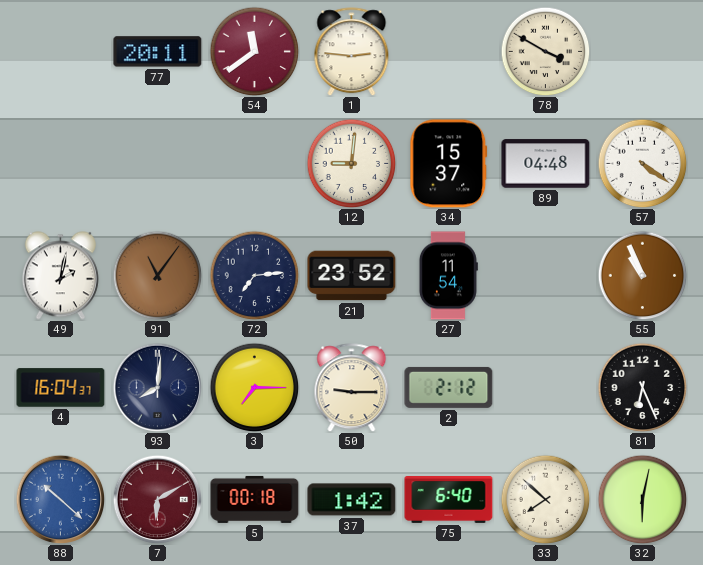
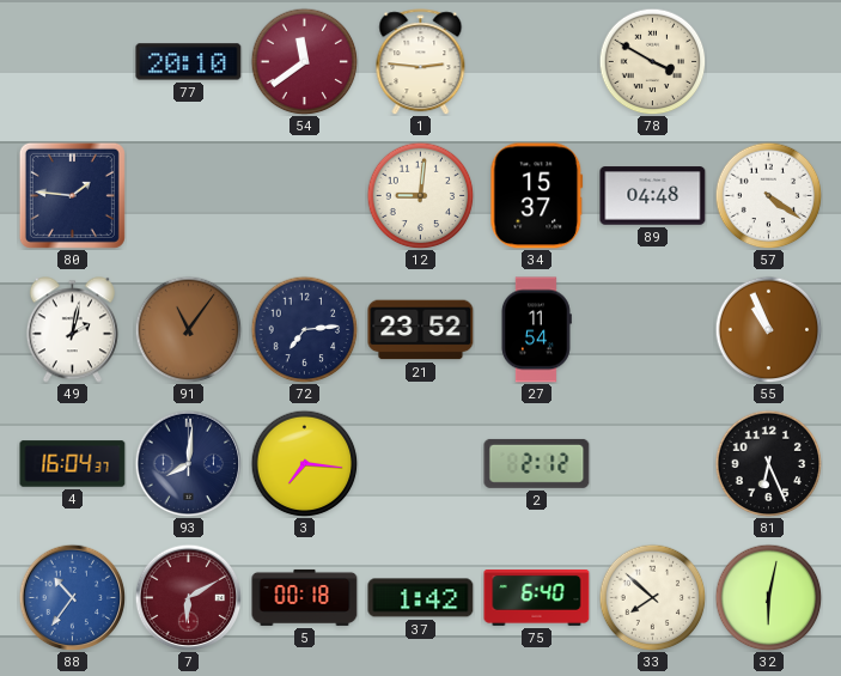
77: 20:11 -> 20:10
80: none -> 1:46
3: 7:15 -> 7:16
50: 9:15 -> none
88: 10:22 -> 10:36
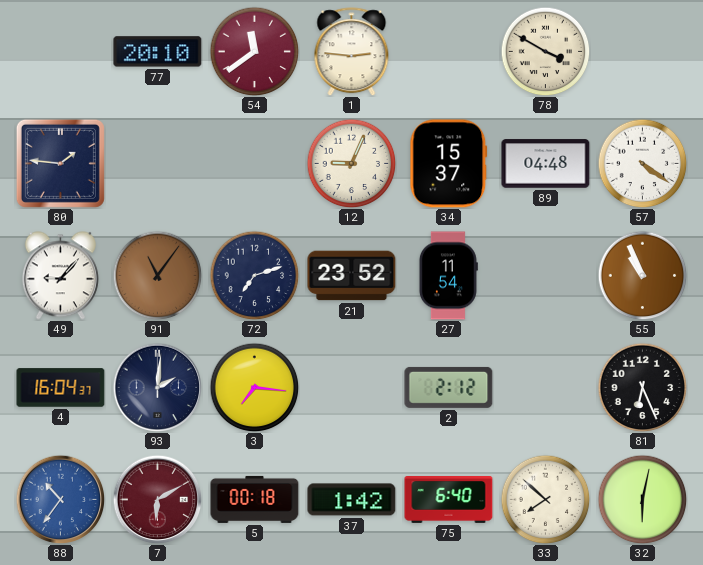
12: 9:01 -> 9:04
49: 2:02 -> 9:07
72: 7:14 -> 7:12
93: 8:01 -> 2:01
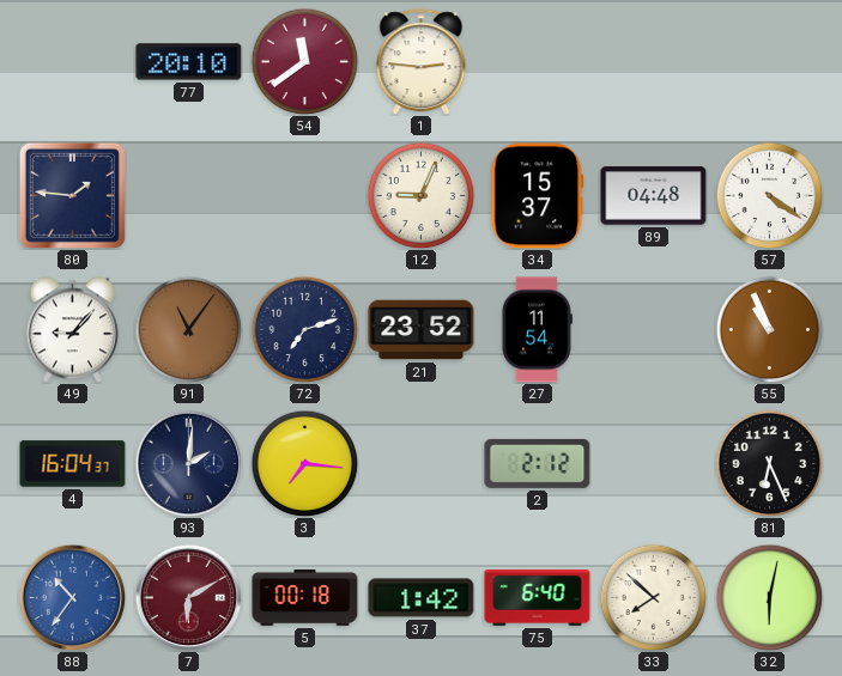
78: 3:50 -> none
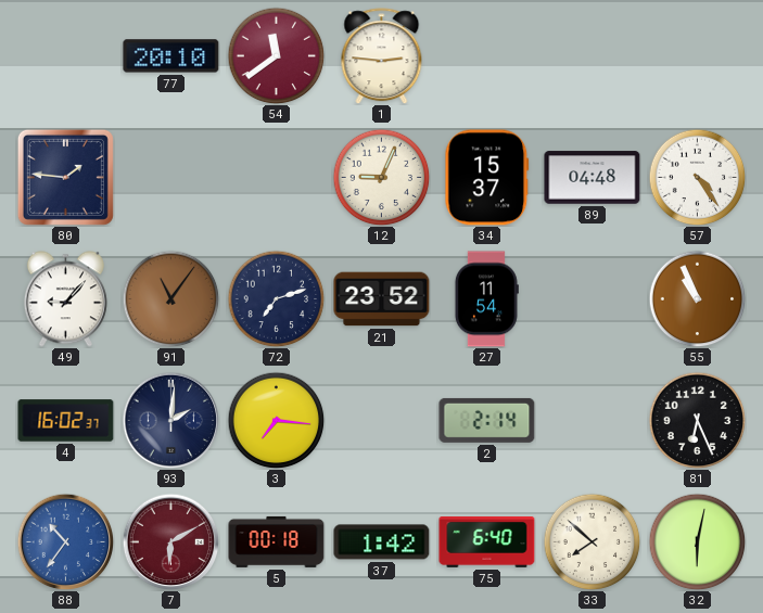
57: 4:21 -> 4:24
4: 16:04 -> 16:02
2: 2:12 -> 2:14
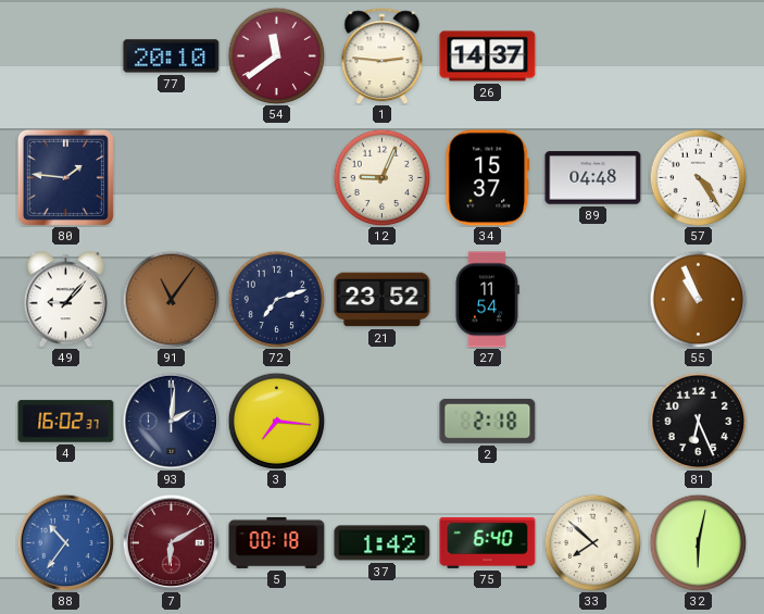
26: none -> 14:37
2: 2:14 -> 2:18
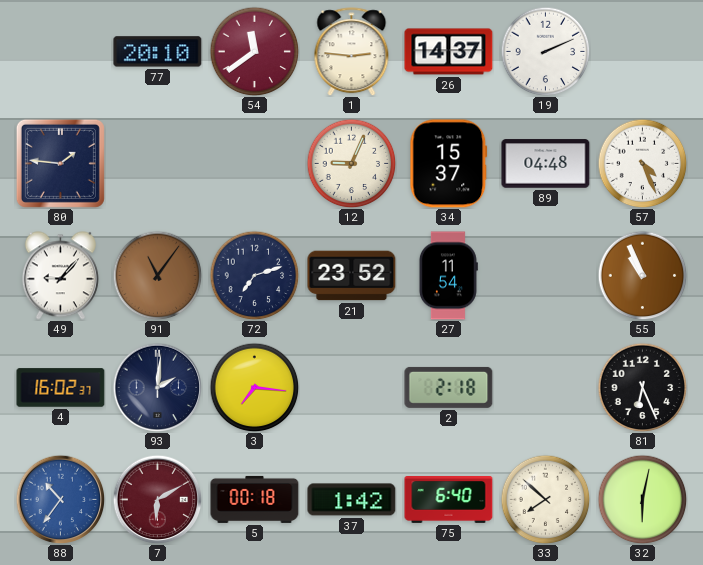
19: none -> 2:11
57: 4:24 -> 4:26
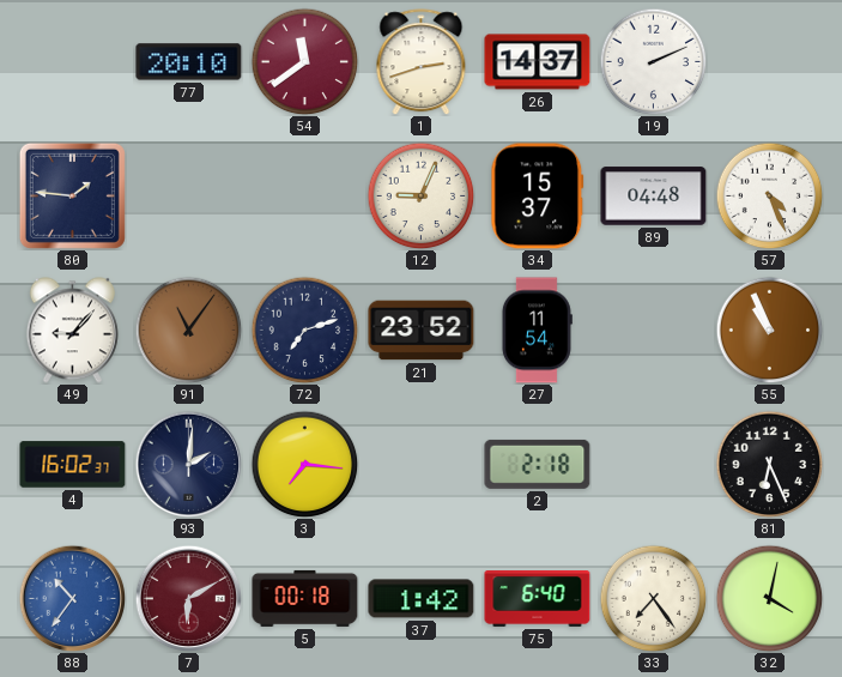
1: 2:46 -> 2:42
33: 7:52 -> 7:24
32: 6:02 -> 4:02
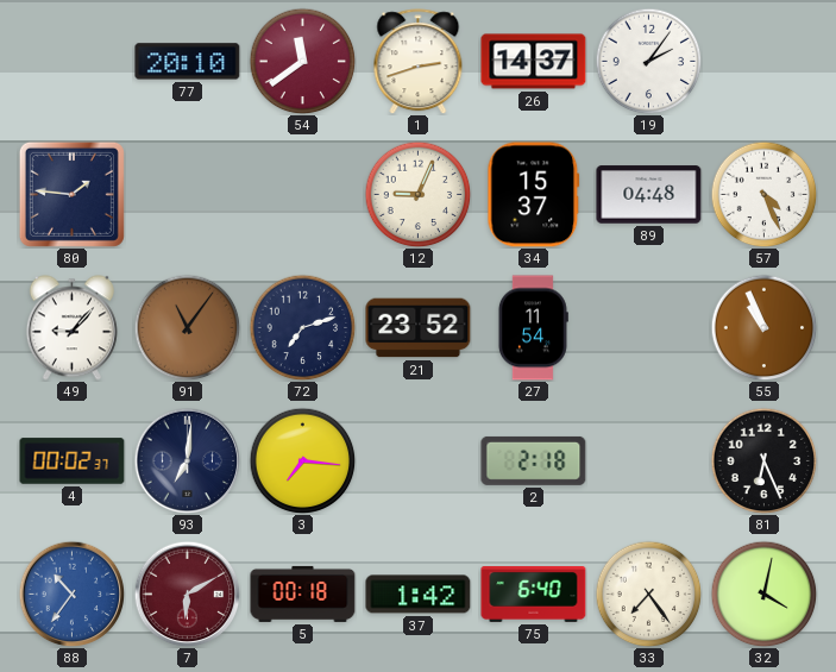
19: 2:11 -> 2:06
4: 16:02 -> 00:02
93: 2:01 -> 7:01
